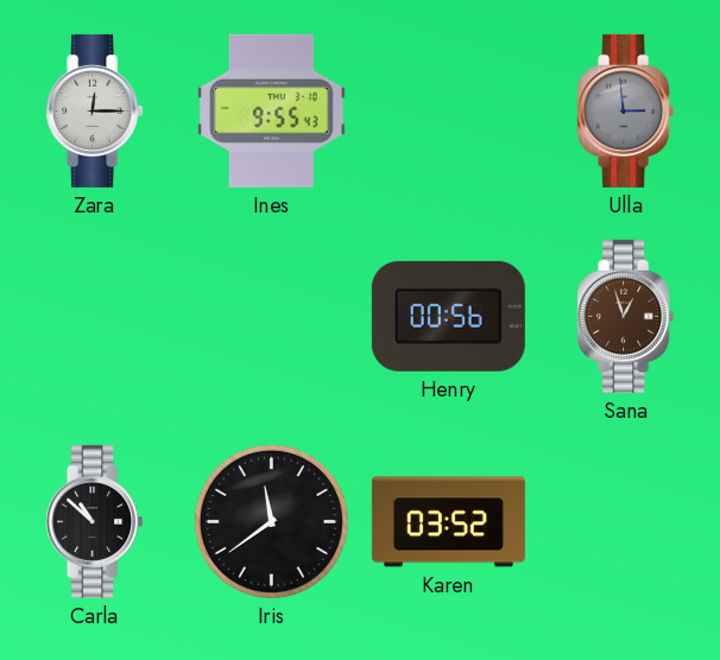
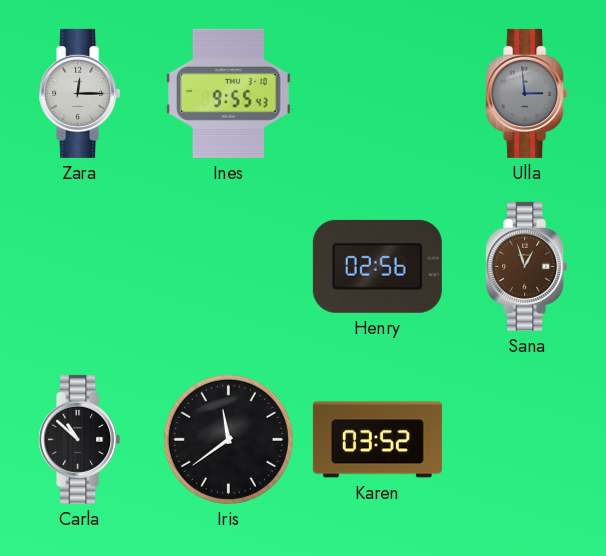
Henry: 00:56 -> 02:56
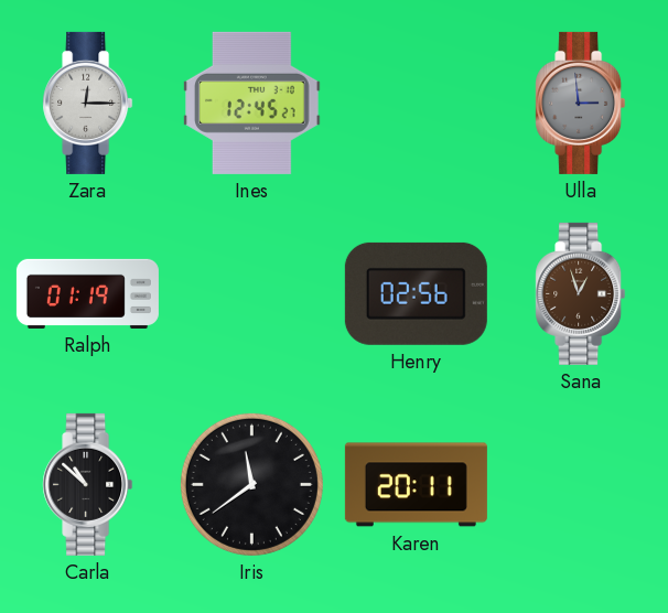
Ines: 9:55 -> 12:45
Ralph: none -> 01:19
Karen: 03:52 -> 20:11
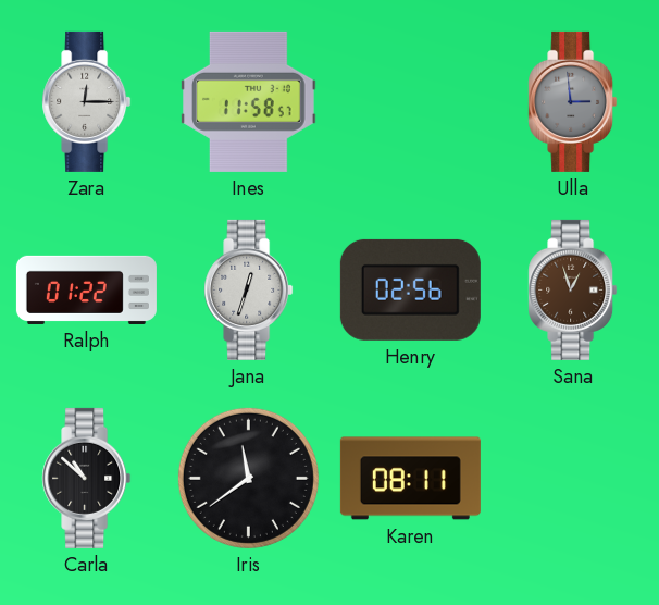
Ines: 12:45 -> 11:58
Ralph: 01:19 -> 01:22
Jana: none -> 12:33
Karen: 20:11 -> 08:11
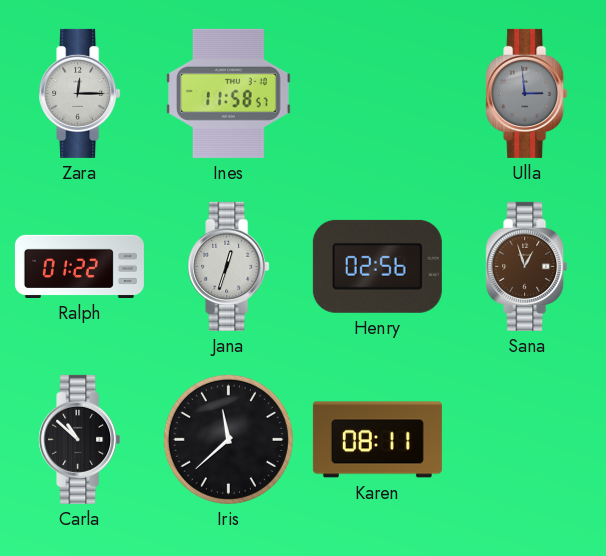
Iris: 11:39 -> 11:38
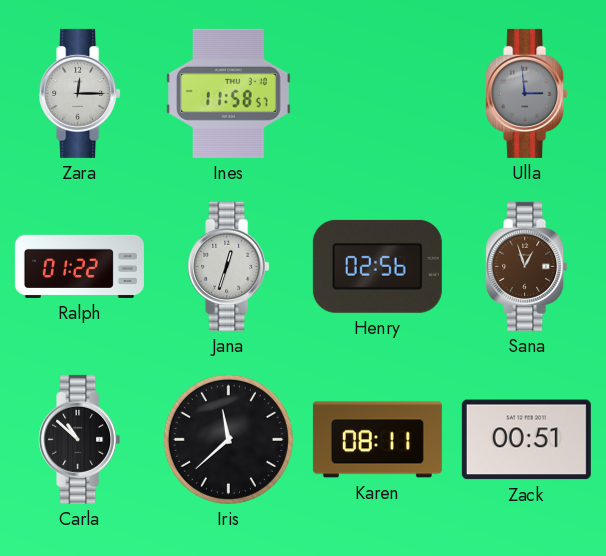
Zack: none -> 00:51
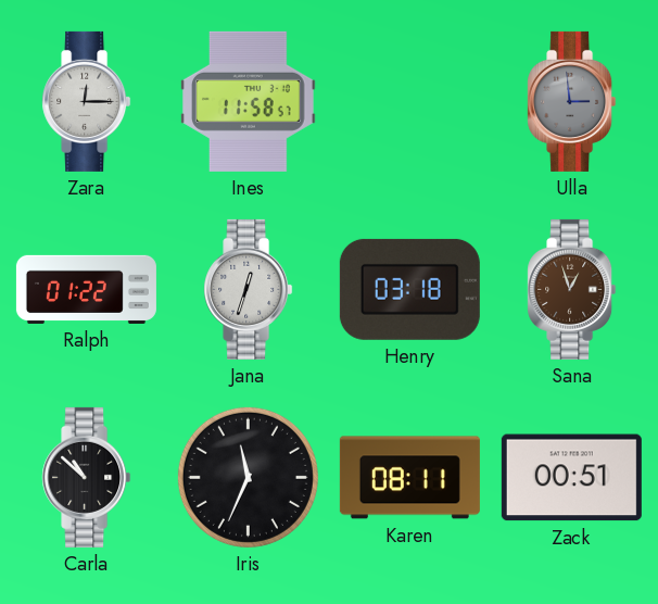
Henry: 02:56 -> 03:18
Iris: 11:38 -> 11:34
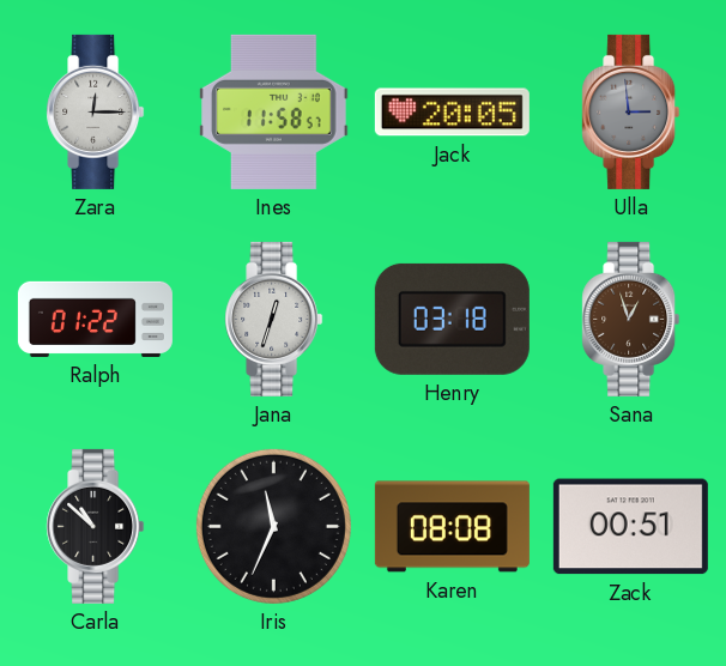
Jack: none -> 20:05
Karen: 08:11 -> 08:08
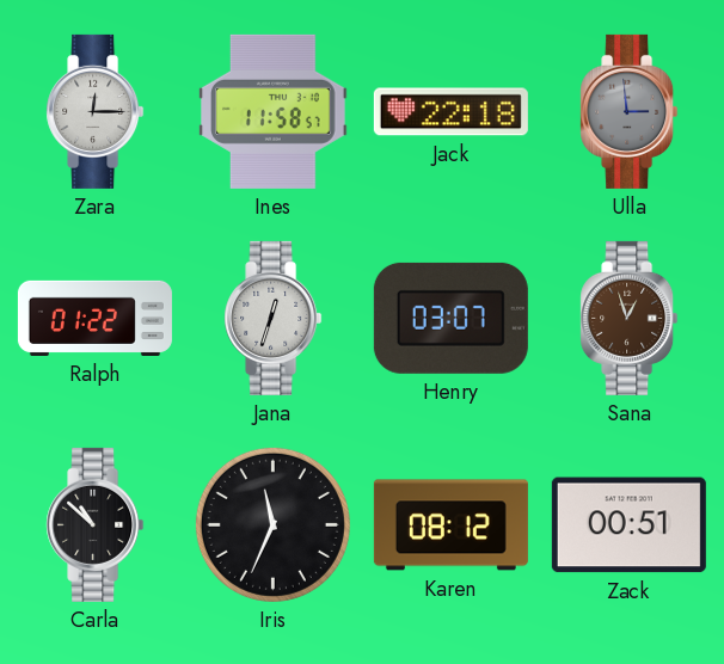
Jack: 20:05 -> 22:18
Henry: 03:18 -> 03:07
Karen: 08:08 -> 08:12
